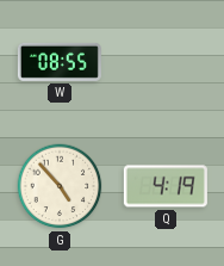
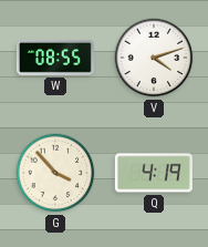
V: none -> 4:12
G: 4:53 -> 3:53
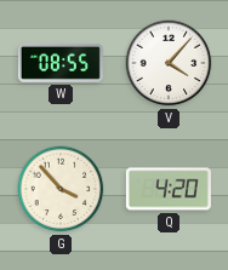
V: 4:12 -> 4:07
Q: 4:19 -> 4:20
